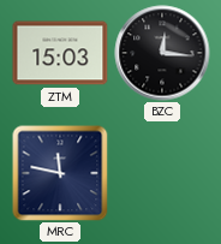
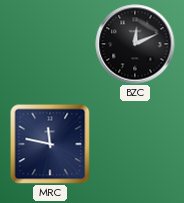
ZTM: 15:03 -> none
BZC: 12:16 -> 12:11
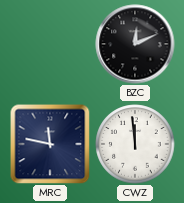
CWZ: none -> 11:59
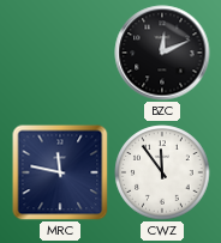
CWZ: 11:59 -> 11:54
